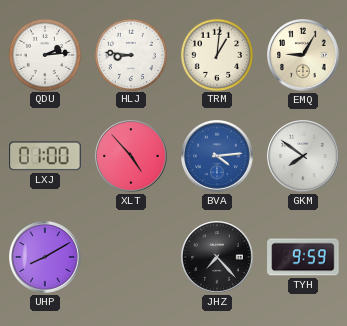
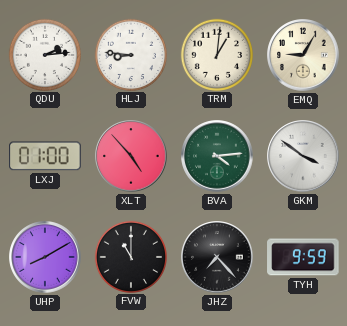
BVA dial: blue -> green
GKM: 7:51 -> 3:51
FVW: none -> 11:00
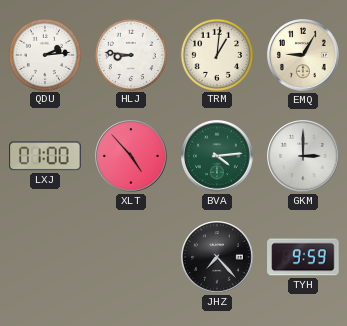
GKM: 3:51 -> 3:00
UHP: 8:10 -> none
FVW: 11:00 -> none
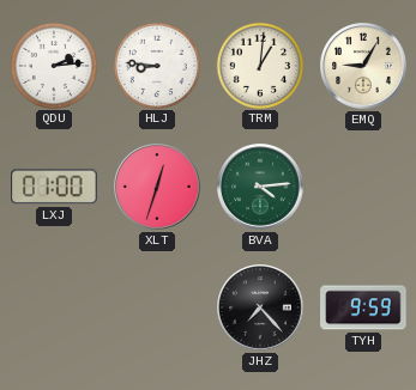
XLT: 4:53 -> 12:33
GKM: 3:00 -> none
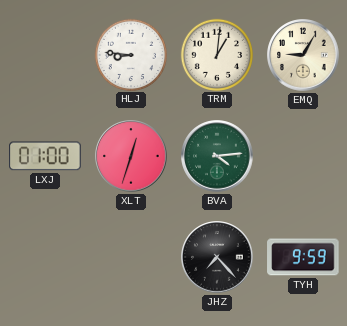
QDU: 2:14 -> none
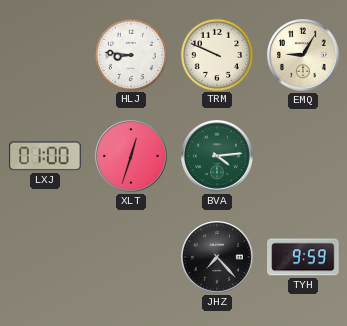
TRM: 1:01 -> 9:49
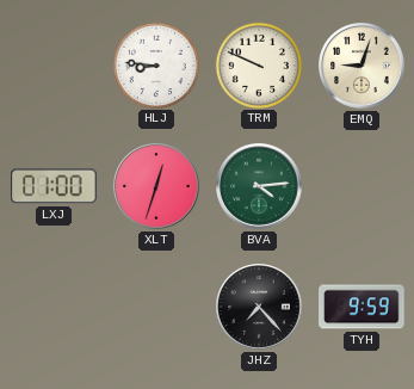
EMQ: 9:05 -> 9:03
